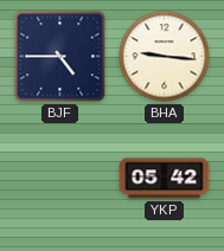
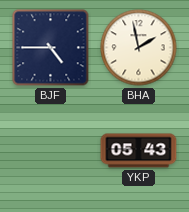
BHA: 9:16 -> 1:58
YKP: 05:42 -> 05:43
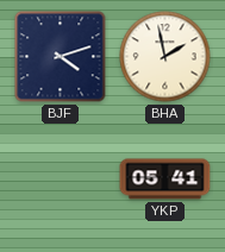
BJF: 4:45 -> 4:12
YKP: 05:43 -> 05:41
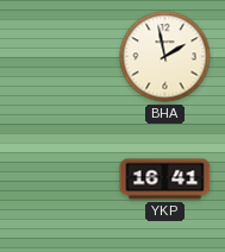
BJF: 4:12 -> none
YKP: 05:41 -> 16:41
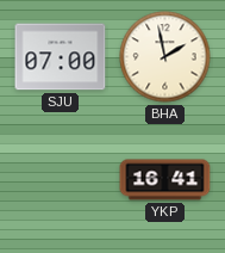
SJU: none -> 07:00
